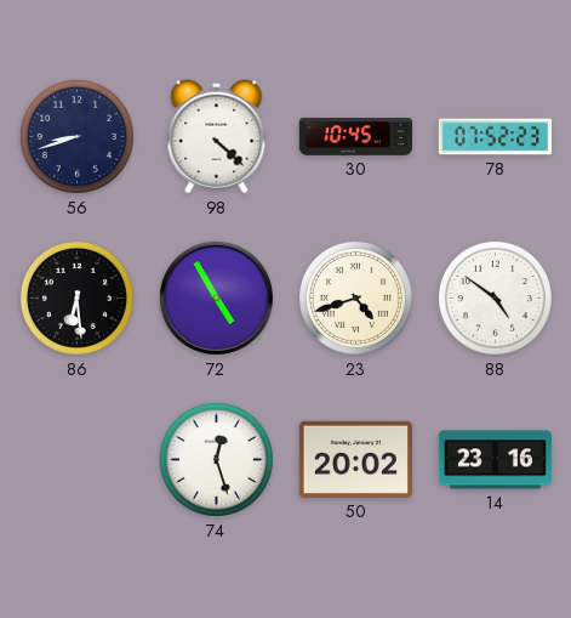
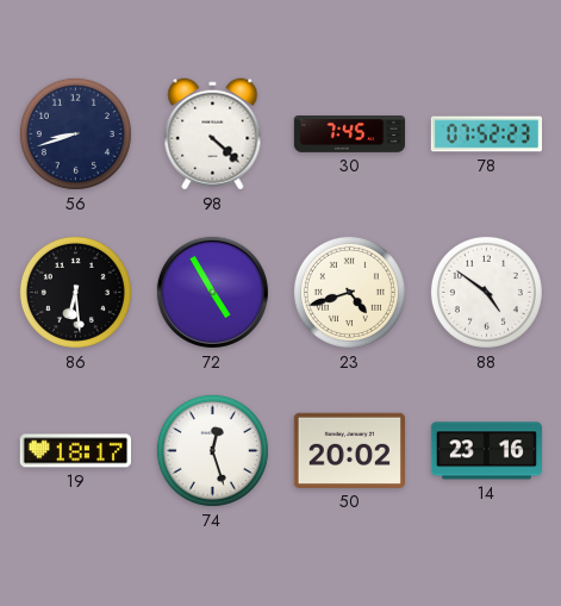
30: 10:45 -> 7:45
19: none -> 18:17
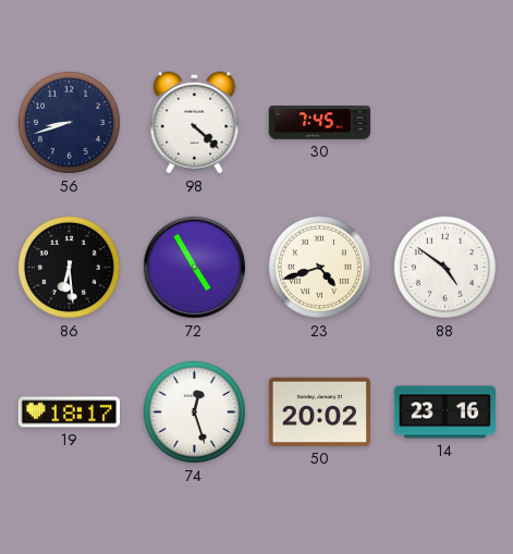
78: 07:52 -> none
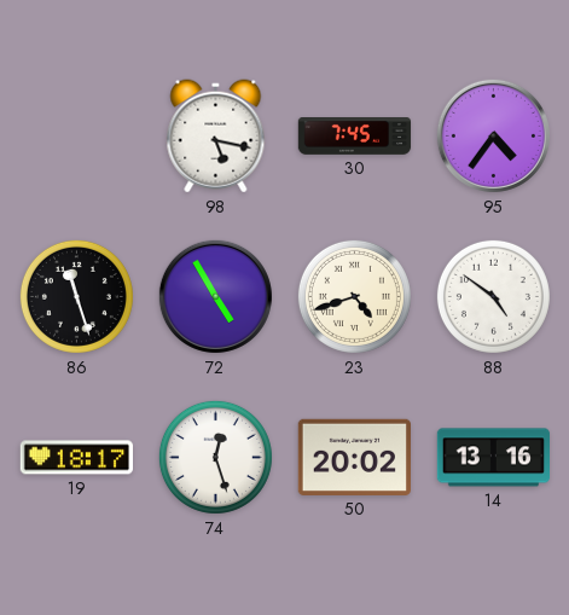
56: 8:42 -> none
98: 4:22 -> 5:17
95: none -> 4:36
86: 6:29 -> 11:27
14: 23:16 -> 13:16
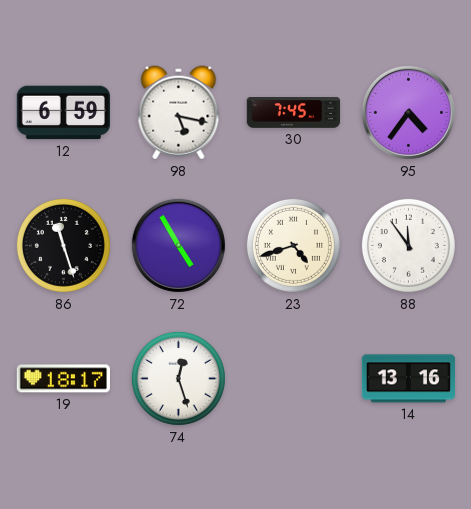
12: none -> 6:59
88: 4:51 -> 11:54
50: 20:02 -> none
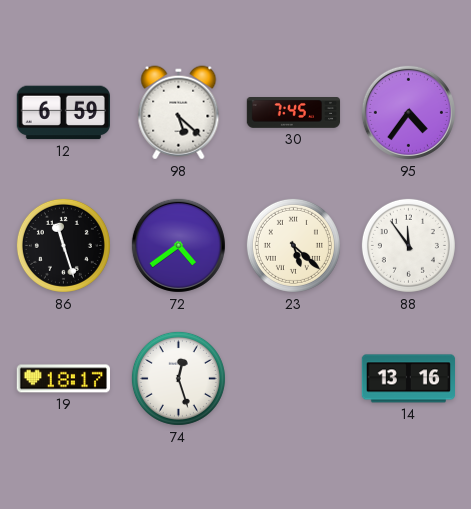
98: 5:17 -> 5:22
72: 4:55 -> 4:39
23: 4:42 -> 5:22
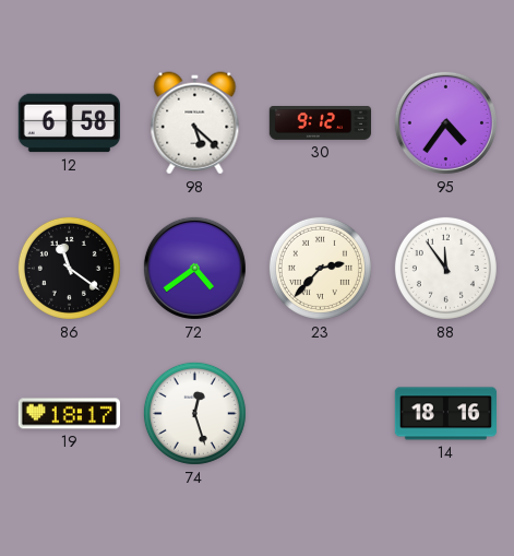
12: 6:59 -> 6:58
30: 7:45 -> 9:12
86: 11:27 -> 11:21
23: 5:22 -> 2:37
14: 13:16 -> 18:16
